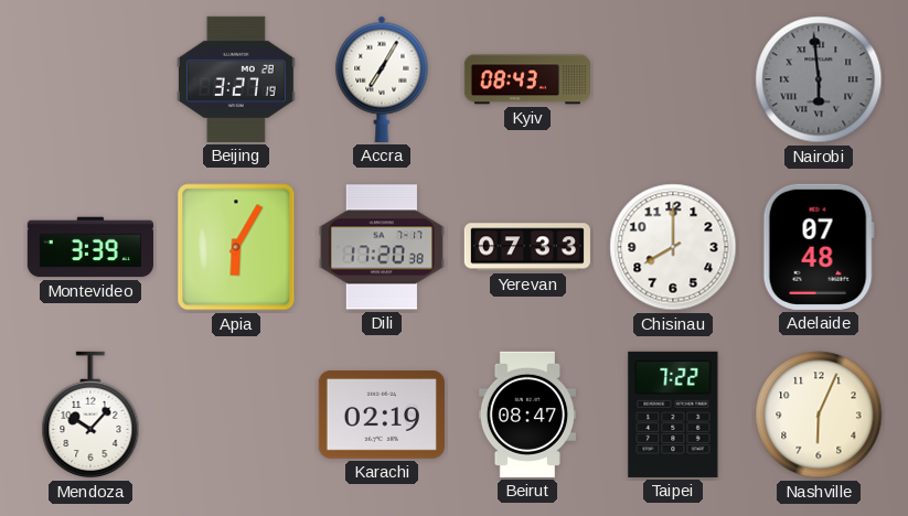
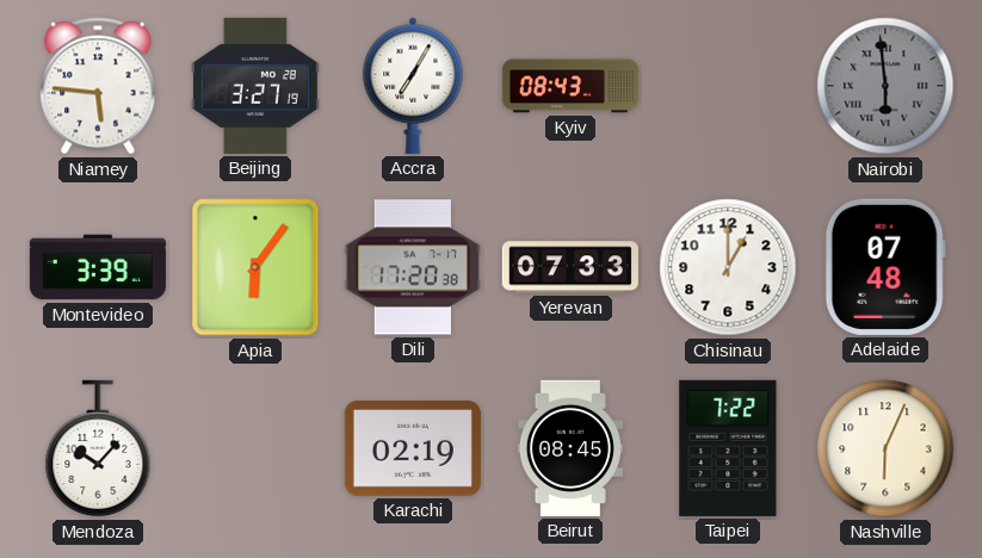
Niamey: none -> 5:46
Apia: 6:05 -> 6:06
Chisinau: 8:00 -> 1:00
Beirut: 08:47 -> 08:45
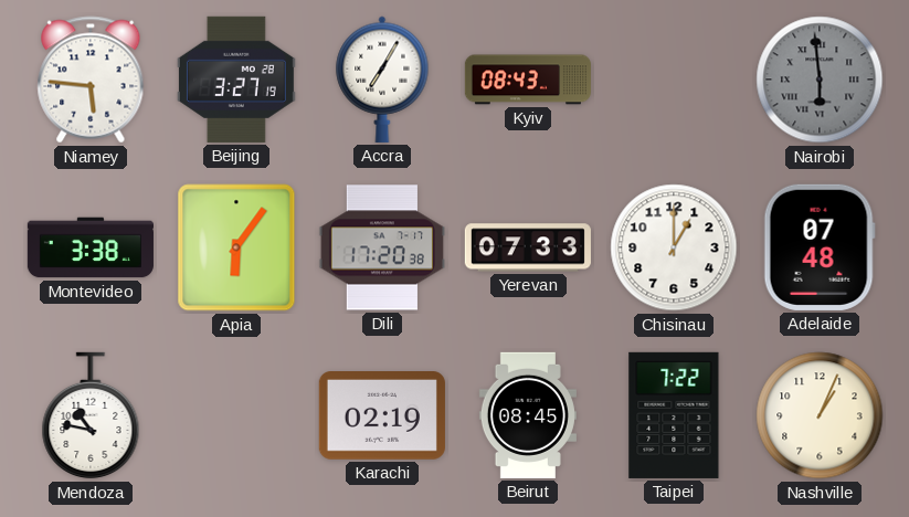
Montevideo: 3:39 -> 3:38
Mendoza: 10:07 -> 10:47
Nashville: 6:04 -> 1:04
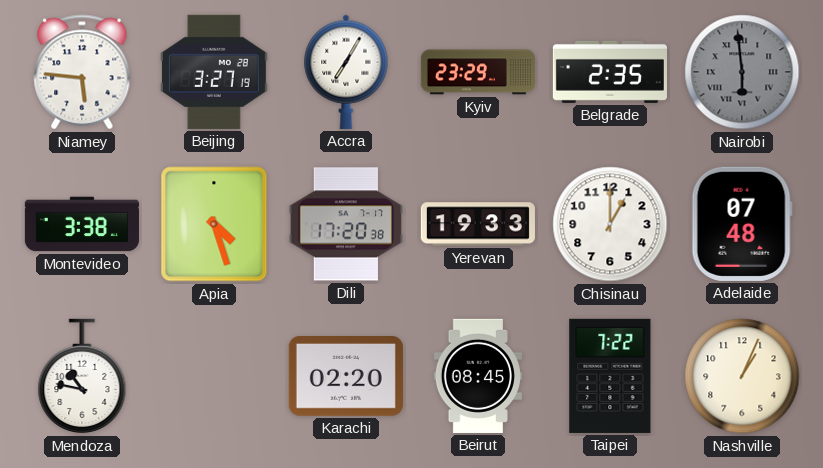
Kyiv: 08:43 -> 23:29
Belgrade: none -> 2:35
Apia: 6:06 -> 4:27
Yerevan: 07:33 -> 19:33
Karachi: 02:19 -> 02:20
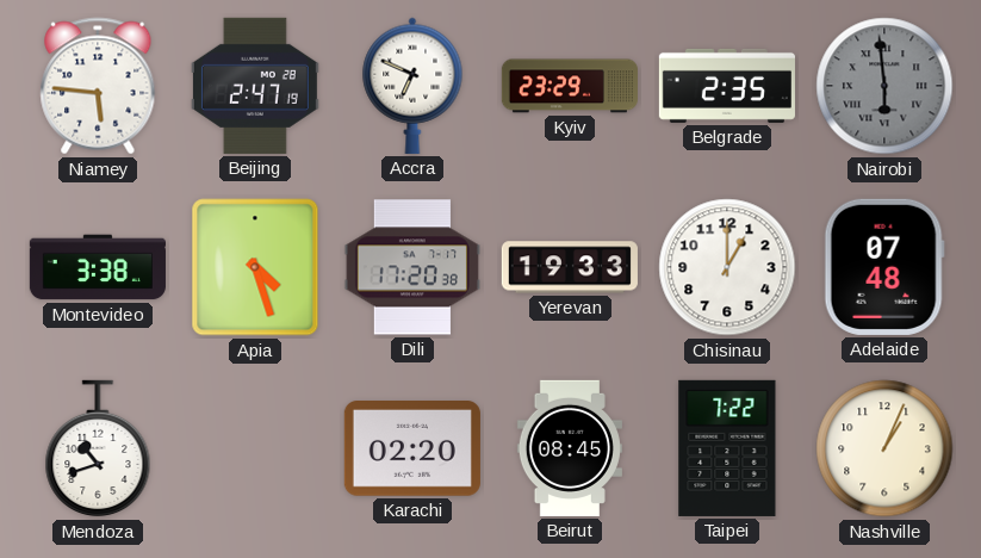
Beijing: 3:27 -> 2:47
Accra: 7:05 -> 6:49
Mendoza: 10:47 -> 10:42
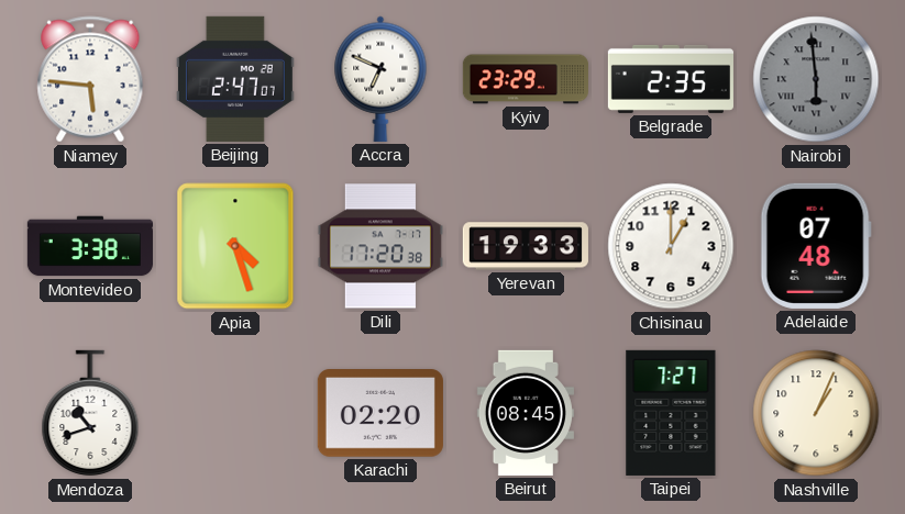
Beijing: 2:47:19 -> 2:47:07
Taipei: 7:22 -> 7:27
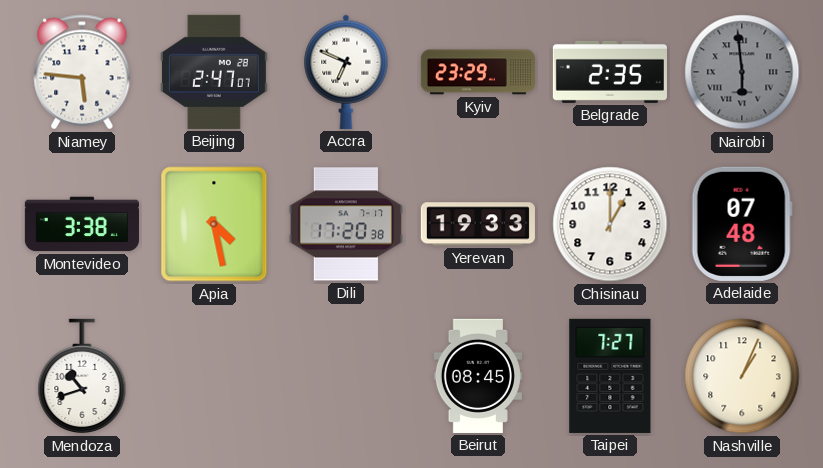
Apia: 4:27 -> 4:28
Karachi: 02:20 -> none
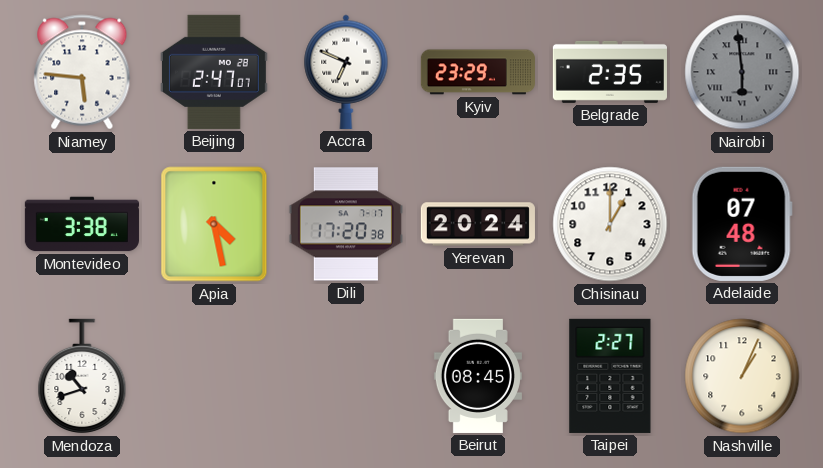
Yerevan: 19:33 -> 20:24
Taipei: 7:27 -> 2:27
